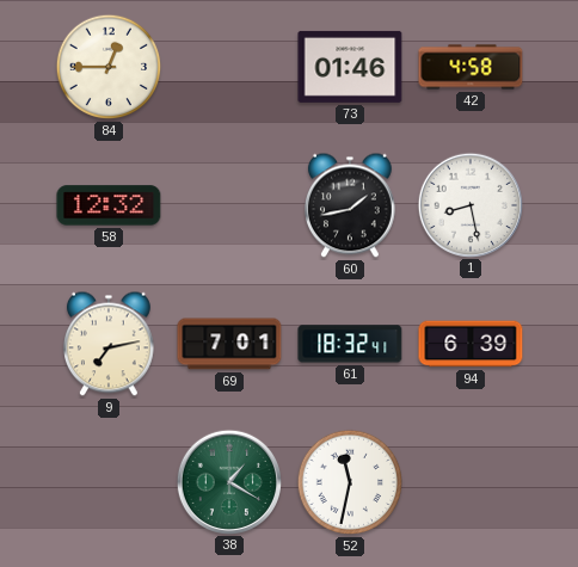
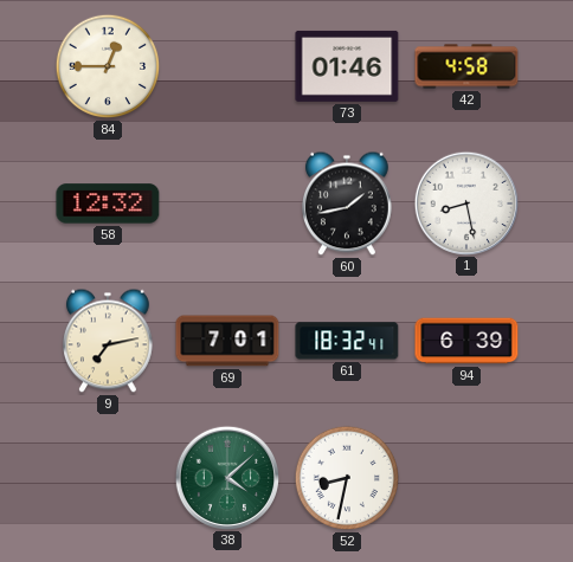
38: 1:20 -> 4:08
52: 11:32 -> 8:32
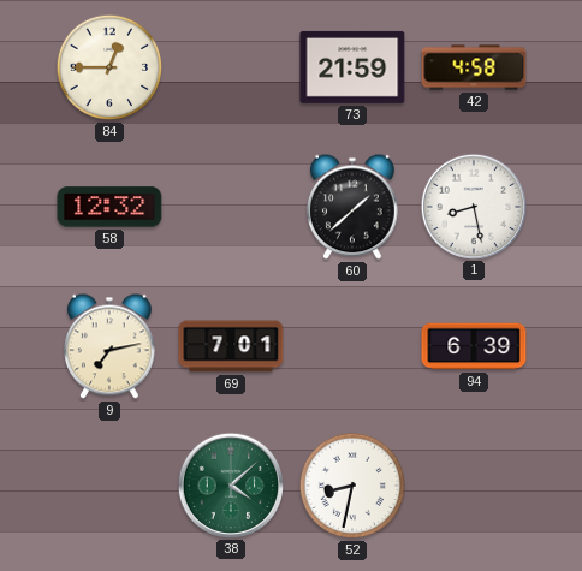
73: 01:46 -> 21:59
60: 1:43 -> 1:38
61: 18:32 -> none
